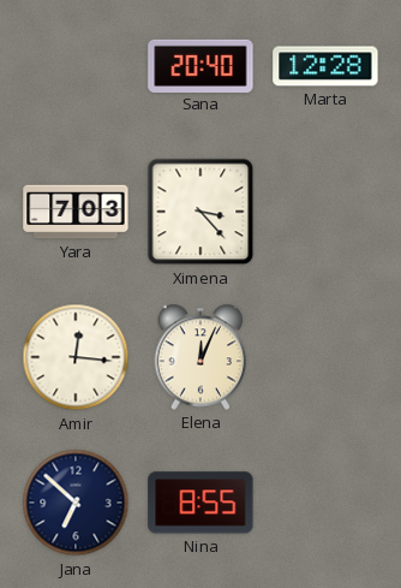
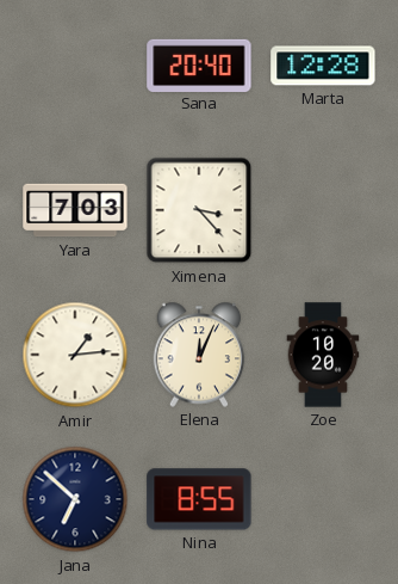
Amir: 12:16 -> 1:14
Zoe: none -> 10:20
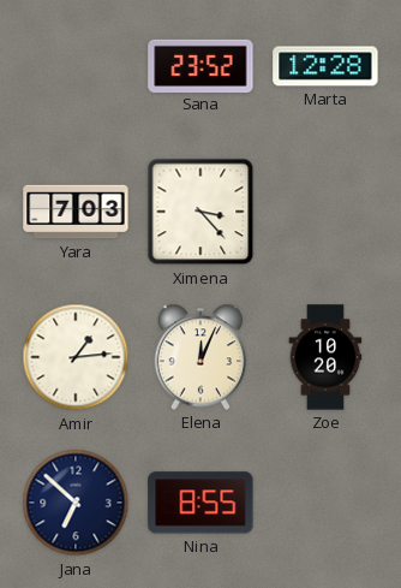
Sana: 20:40 -> 23:52
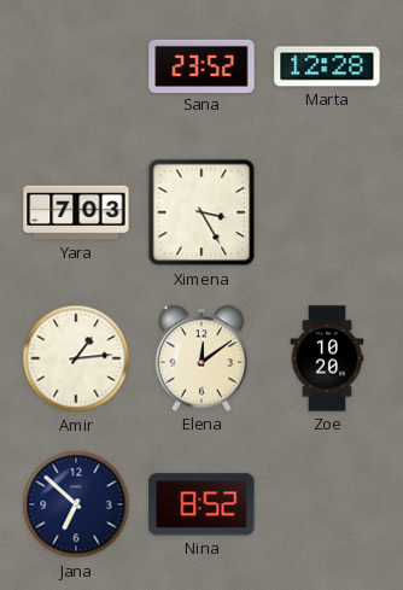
Ximena: 3:23 -> 3:25
Elena: 12:04 -> 12:09
Nina: 8:55 -> 8:52
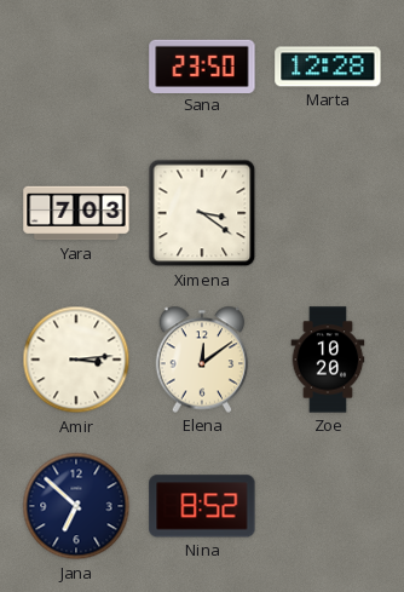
Sana: 23:52 -> 23:50
Ximena: 3:25 -> 3:21
Amir: 1:14 -> 3:14
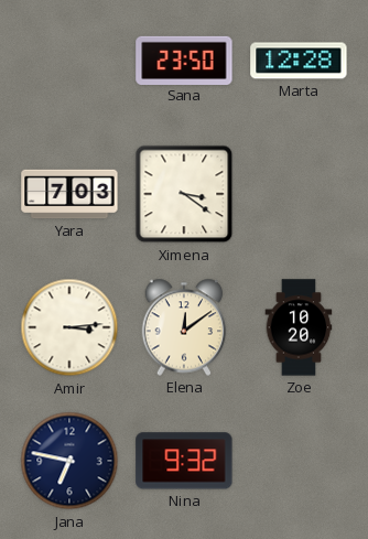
Jana: 6:52 -> 6:47
Nina: 8:52 -> 9:32
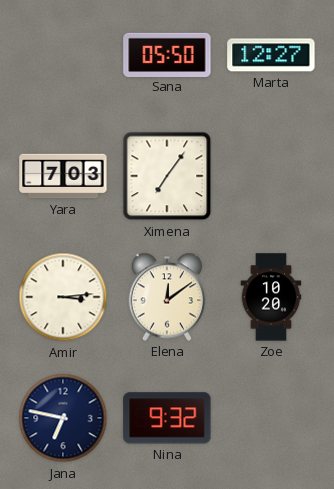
Sana: 23:50 -> 05:50
Marta: 12:28 -> 12:27
Ximena: 3:21 -> 7:06
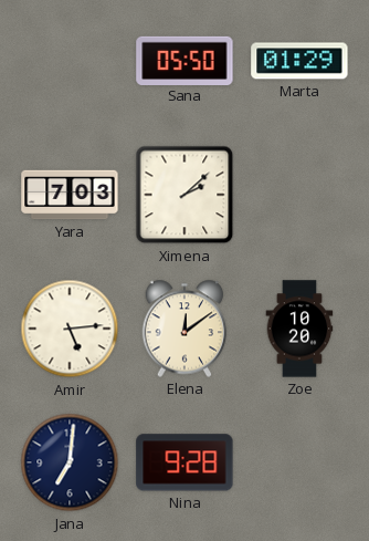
Marta: 12:27 -> 01:29
Ximena: 7:06 -> 2:08
Amir: 3:14 -> 5:14
Jana: 6:47 -> 7:01
Nina: 9:32 -> 9:28
